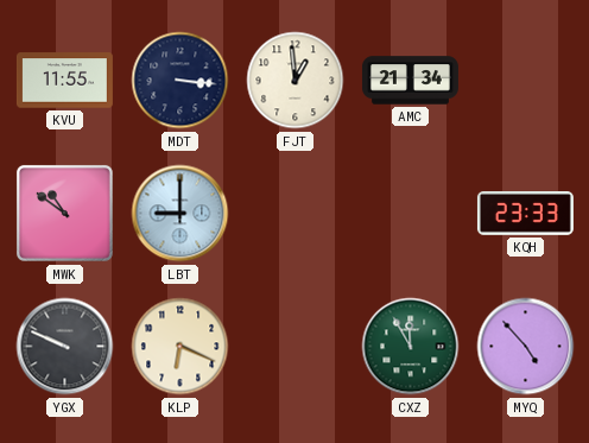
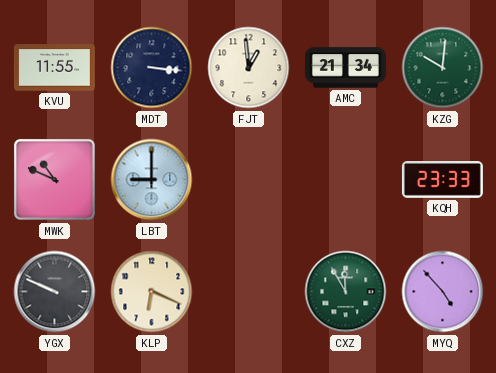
KZG: none -> 10:01
MWK: 10:51 -> 10:49
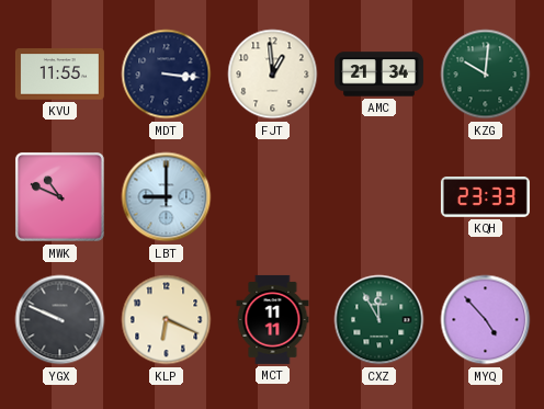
MCT: none -> 11:11
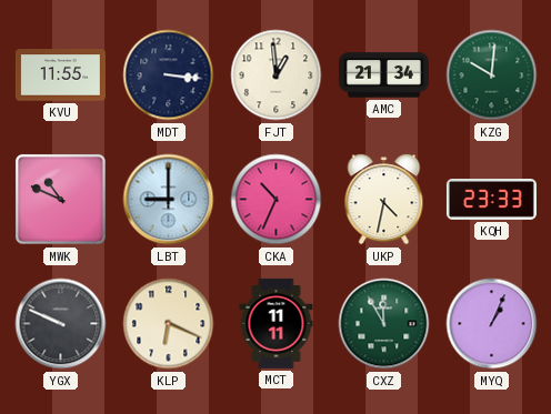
CKA: none -> 10:34
UKP: none -> 4:32
MYQ: 4:53 -> 1:04
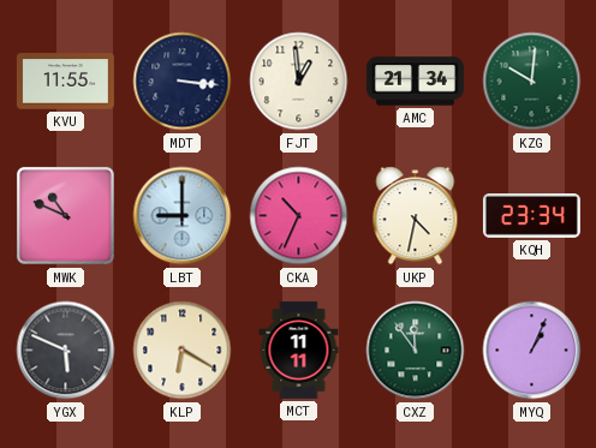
KQH: 23:33 -> 23:34
YGX: 9:49 -> 5:49
KLP: 6:19 -> 6:20
CXZ: 11:55 -> 11:54
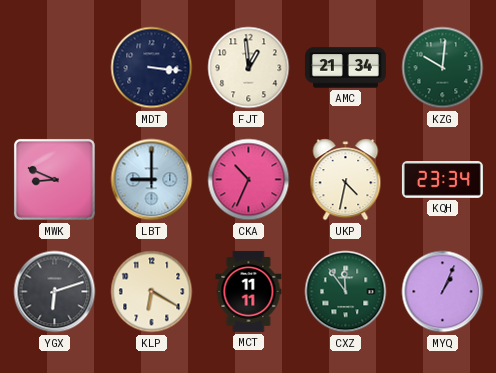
KVU: 11:55 -> none
MWK: 10:49 -> 8:49
YGX: 5:49 -> 6:12
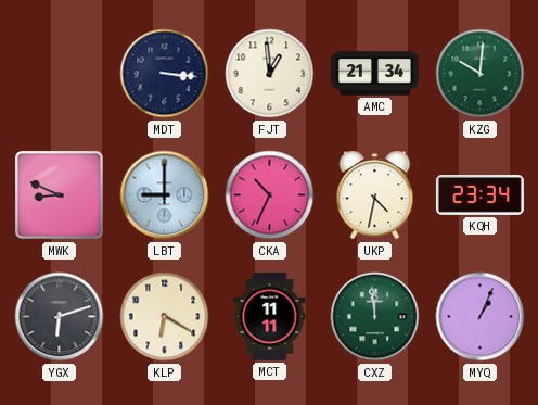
CXZ: 11:54 -> 11:59
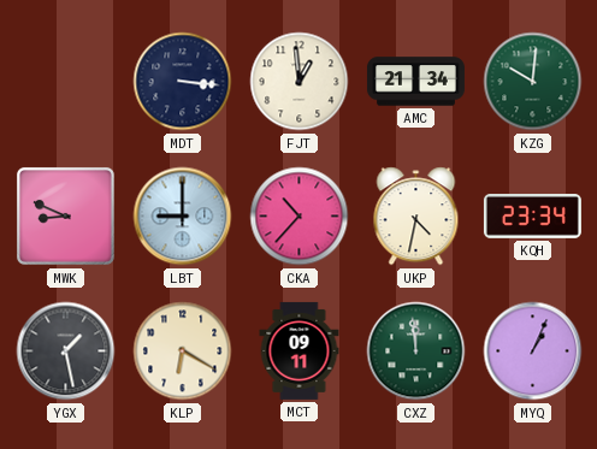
CKA: 10:34 -> 10:37
YGX: 6:12 -> 1:28
MCT: 11:11 -> 09:11
